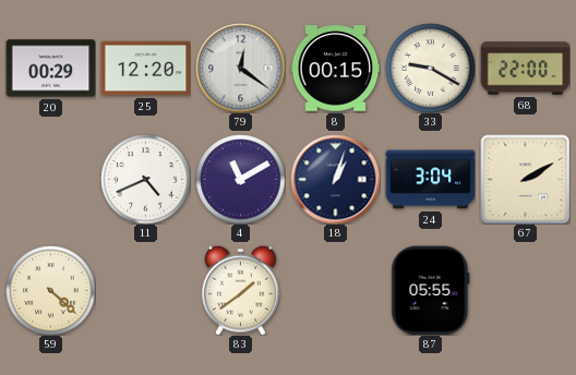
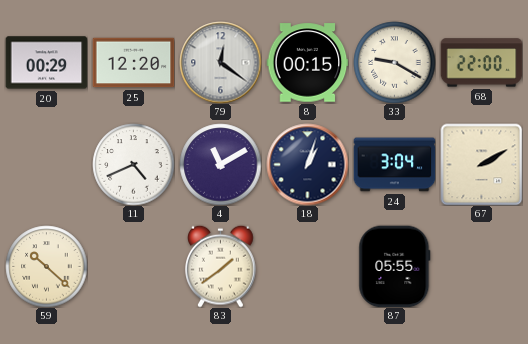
59: 4:22 -> 10:22
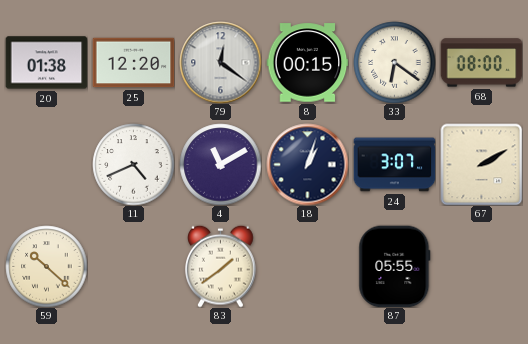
20: 00:29 -> 01:38
33: 9:20 -> 6:21
68: 22:00 -> 08:00
24: 3:04 -> 3:07
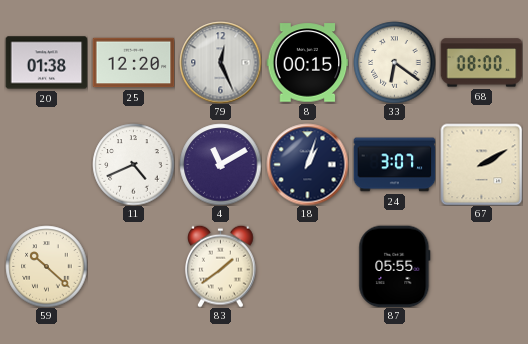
79: 12:21 -> 12:26
